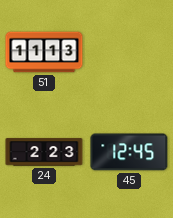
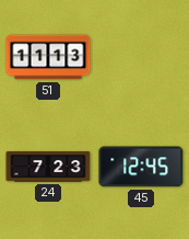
24: 2:23 -> 7:23
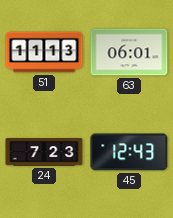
63: none -> 06:01
45: 12:45 -> 12:43
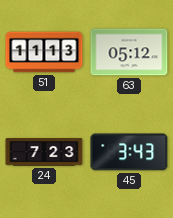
63: 06:01 -> 05:12
45: 12:43 -> 3:43
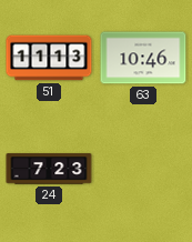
63: 05:12 -> 10:46
45: 3:43 -> none
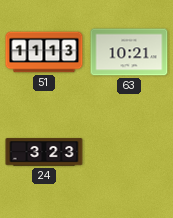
63: 10:46 -> 10:21
24: 7:23 -> 3:23
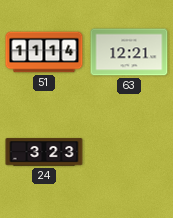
51: 11:13 -> 11:14
63: 10:21 -> 12:21
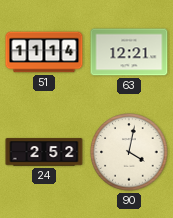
24: 3:23 -> 2:52
90: none -> 4:02
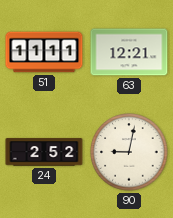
51: 11:14 -> 11:11
90: 4:02 -> 9:02
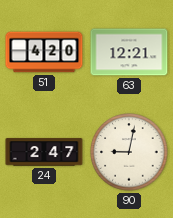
51: 11:11 -> 4:20
24: 2:52 -> 2:47
